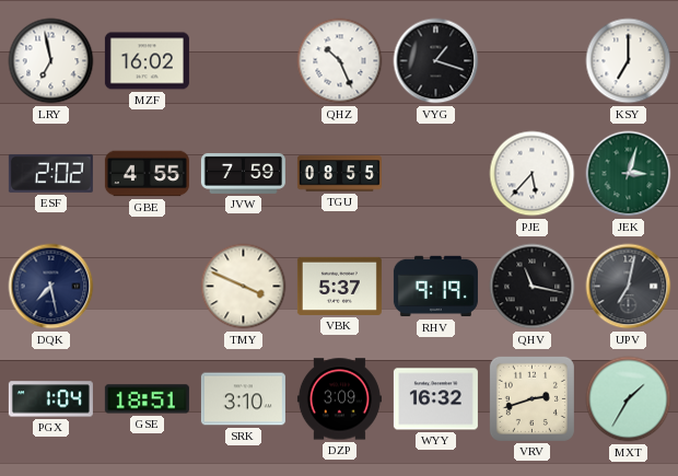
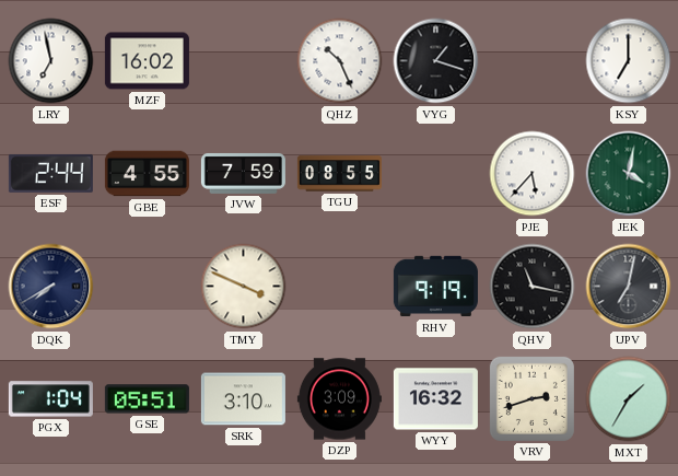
ESF: 2:02 -> 2:44
JEK: 3:03 -> 4:02
DQK: 7:28 -> 7:40
VBK: 5:37 -> none
GSE: 18:51 -> 05:51
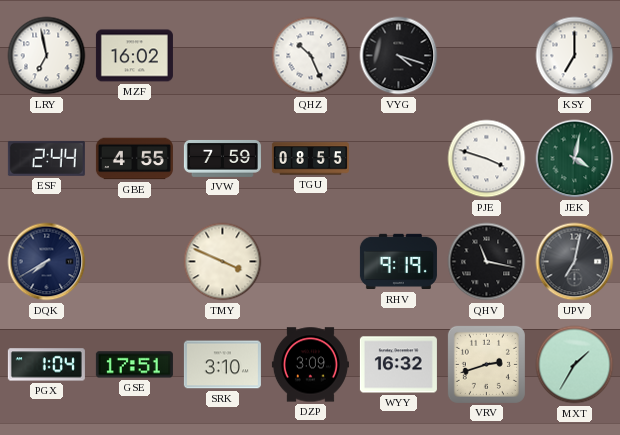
VYG: 1:18 -> 4:18
PJE: 5:37 -> 3:48
GSE: 05:51 -> 17:51
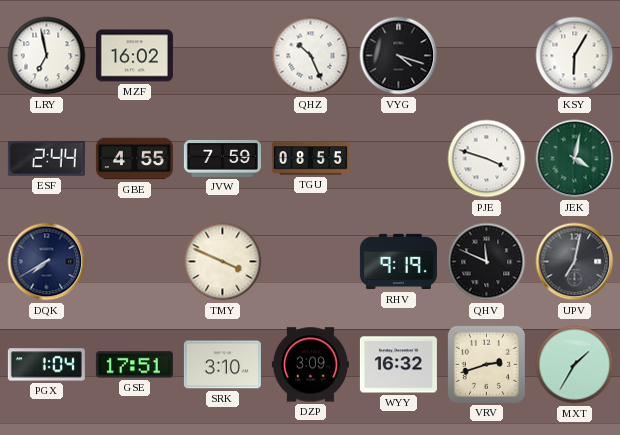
KSY: 7:00 -> 6:05
QHV: 11:17 -> 11:49
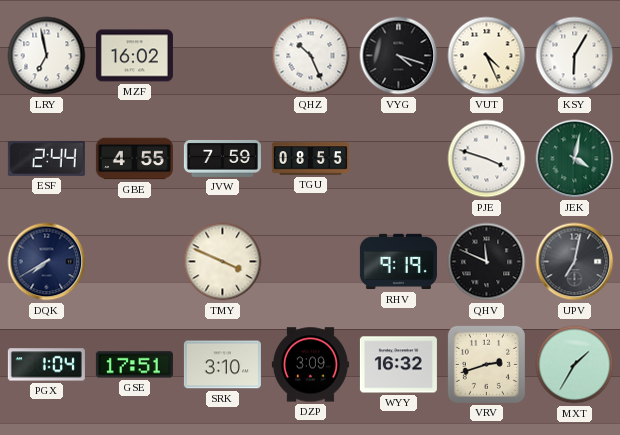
VUT: none -> 4:26
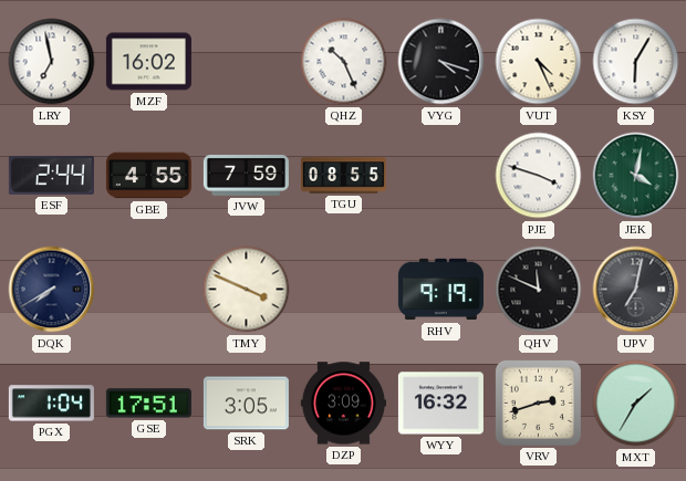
SRK: 3:10 -> 3:05
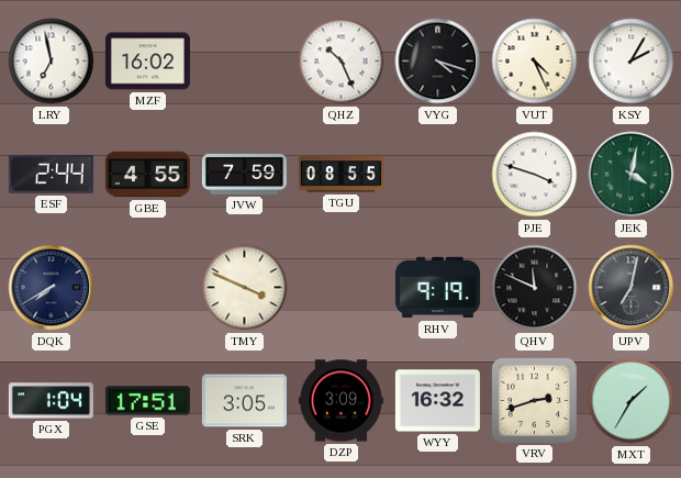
KSY: 6:05 -> 2:05
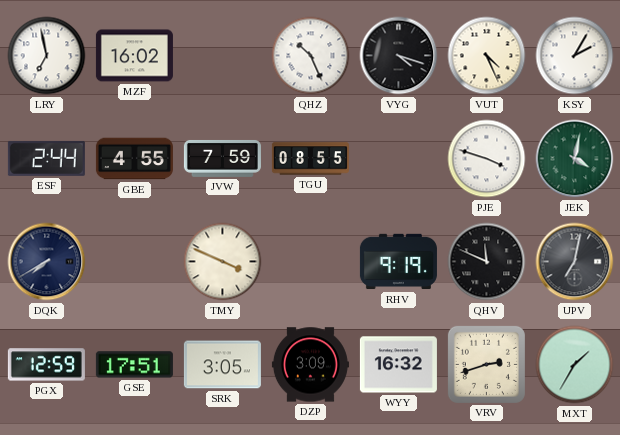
PGX: 1:04 -> 12:59
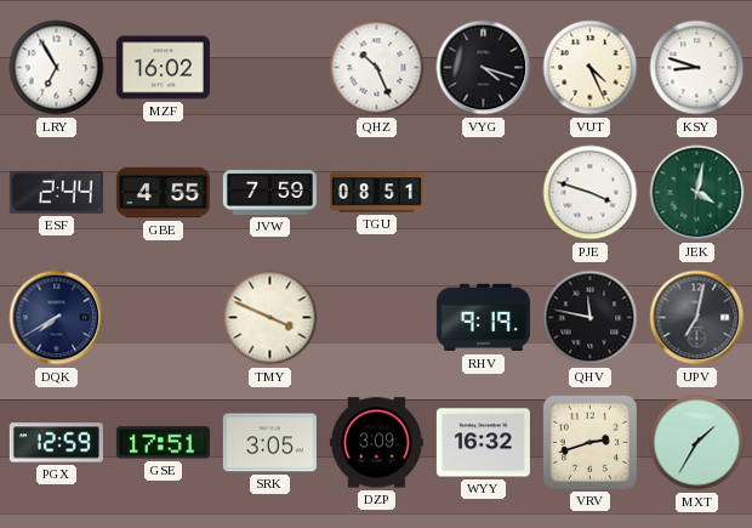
LRY: 6:58 -> 6:55
KSY: 2:05 -> 8:48
TGU: 08:55 -> 08:51
QHV: 11:49 -> 11:47
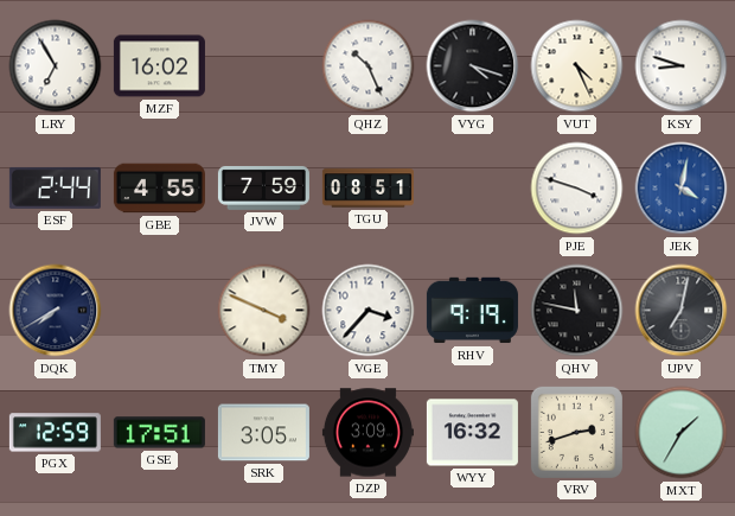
JEK dial: green -> blue
VGE: none -> 3:37
